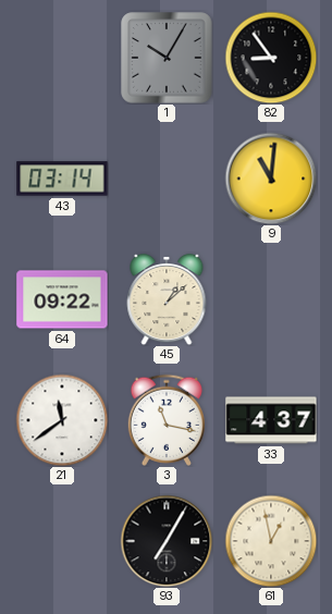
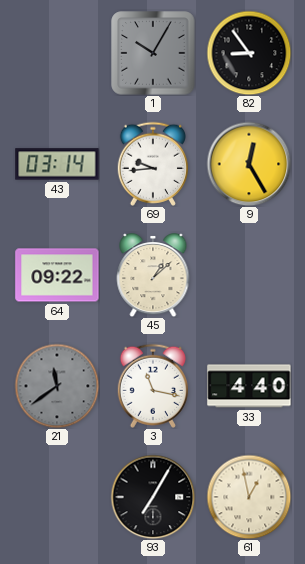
69: none -> 9:44
9: 11:01 -> 12:25
21 dial: white -> grey
33: 4:37 -> 4:40
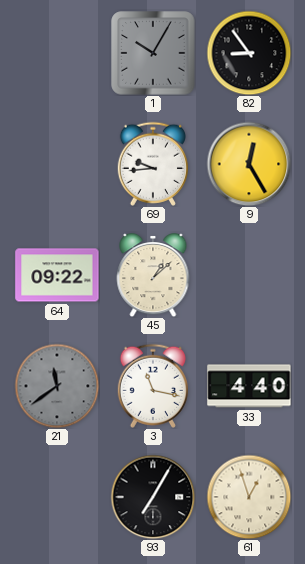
43: 03:14 -> none
61: 12:58 -> 12:57
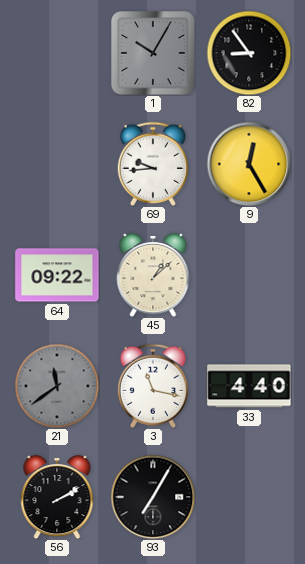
56: none -> 2:10
61: 12:57 -> none
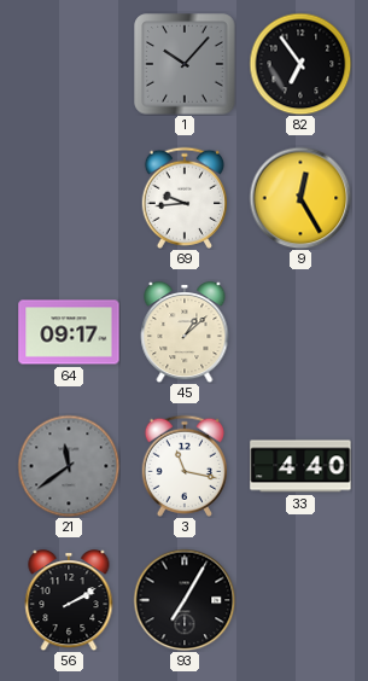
1: 10:05 -> 10:07
82: 8:54 -> 6:54
64: 09:22 -> 09:17
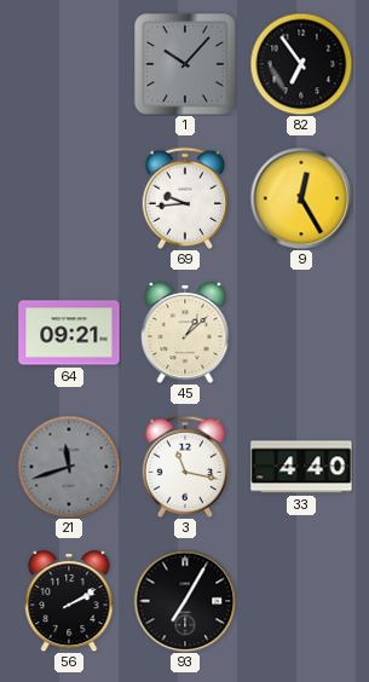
64: 09:17 -> 09:21
21: 11:39 -> 11:42
